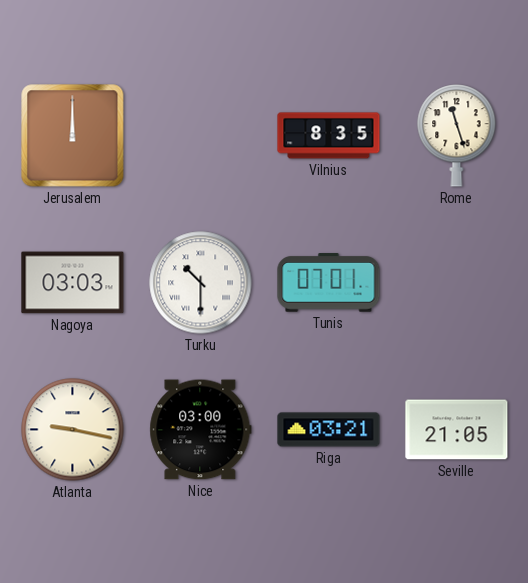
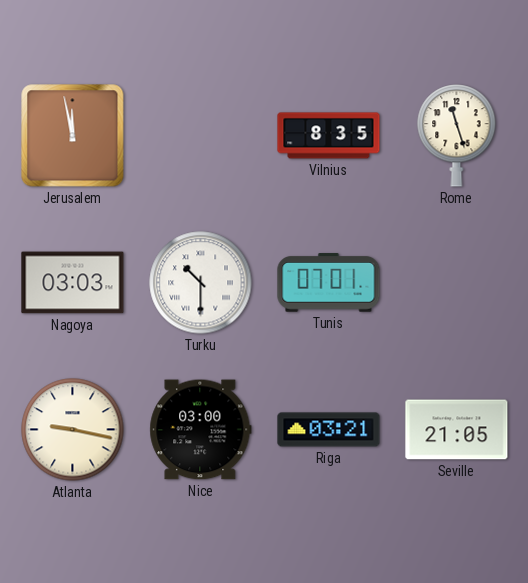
Jerusalem: 12:00 -> 11:58
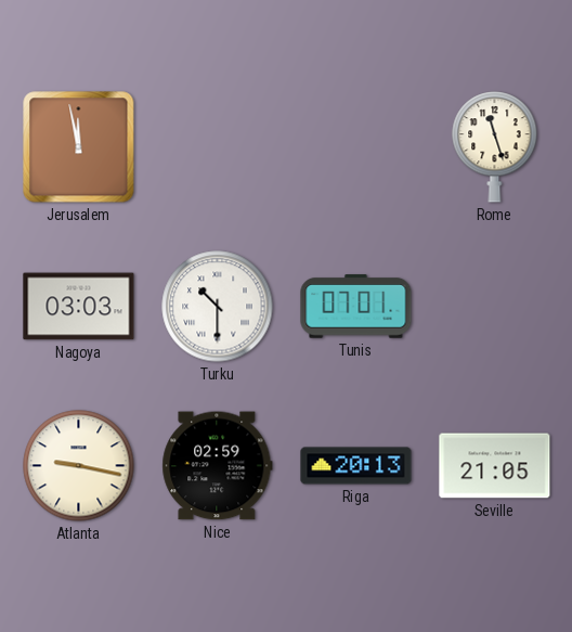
Vilnius: 8:35 -> none
Nice: 03:00 -> 02:59
Riga: 03:21 -> 20:13
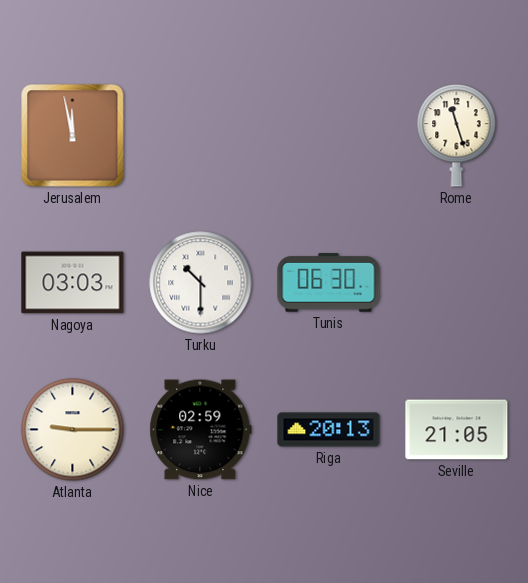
Tunis: 07:01 -> 06:30
Atlanta: 9:17 -> 9:15
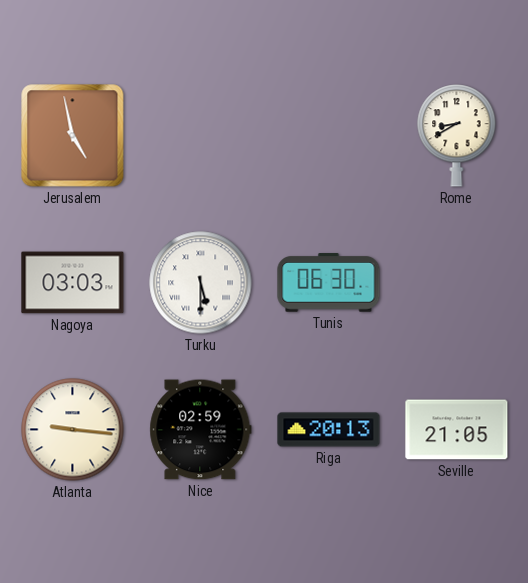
Jerusalem: 11:58 -> 4:58
Rome: 11:27 -> 8:40
Turku: 10:30 -> 5:30
Atlanta: 9:15 -> 9:16
